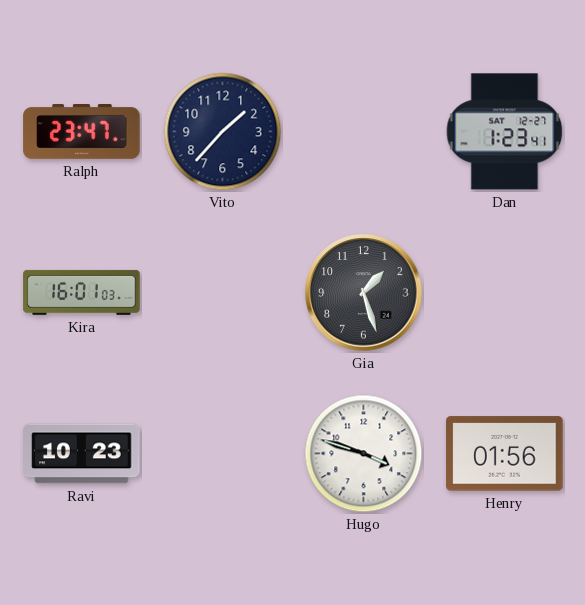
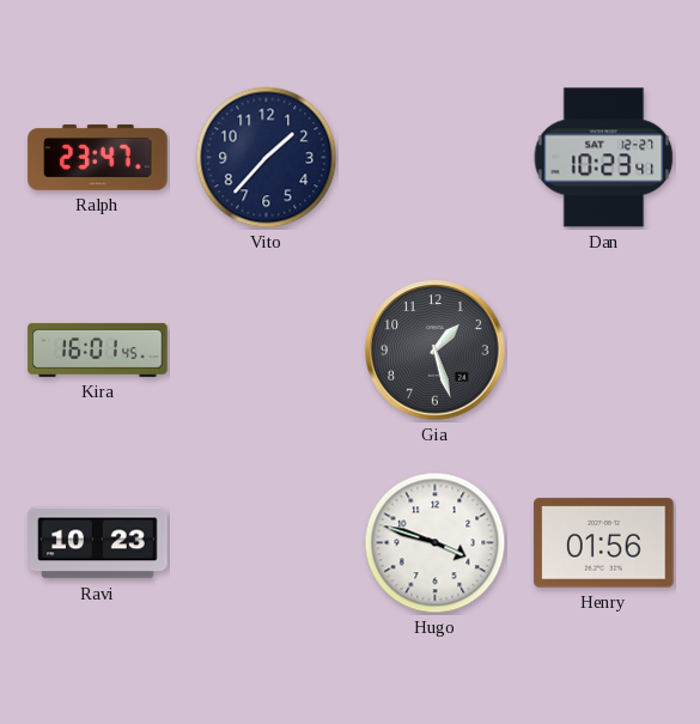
Dan: 1:23 -> 10:23
Kira: 16:01:03 -> 16:01:45
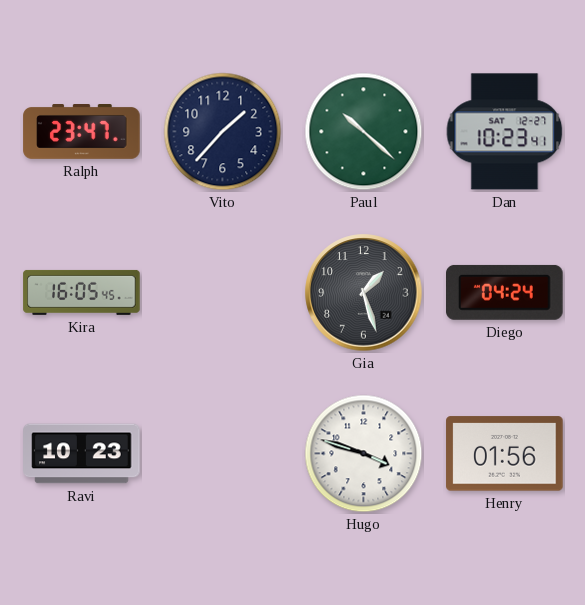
Paul: none -> 10:22
Kira: 16:01 -> 16:05
Diego: none -> 04:24
